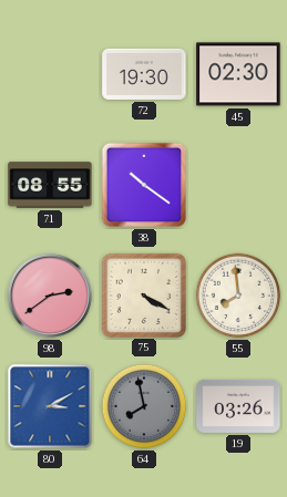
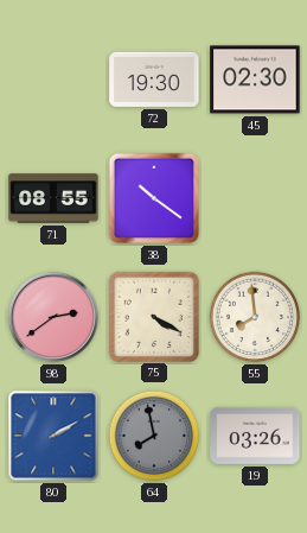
80: 3:10 -> 2:10
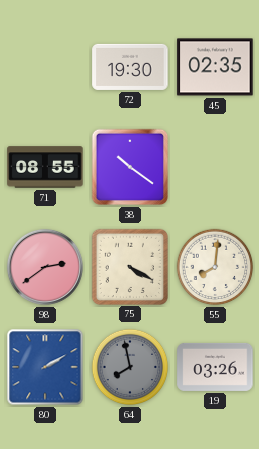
45: 02:30 -> 02:35
55: 7:59 -> 8:01
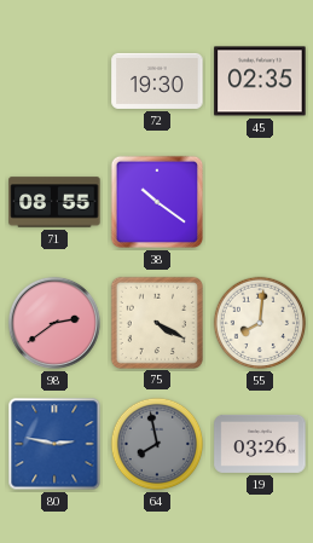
80: 2:10 -> 2:47
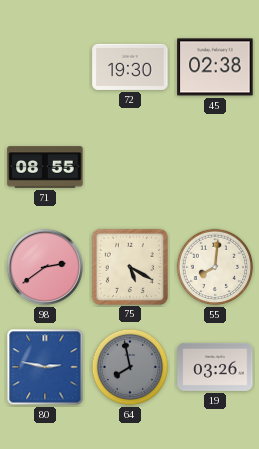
45: 02:35 -> 02:38
38: 10:21 -> none
75: 4:20 -> 5:20
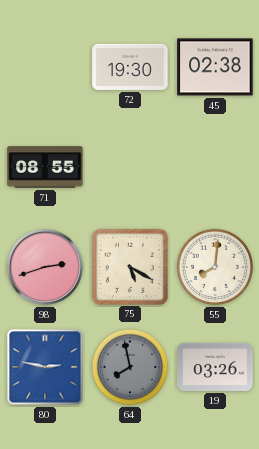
98: 2:39 -> 2:42
